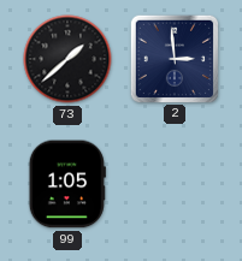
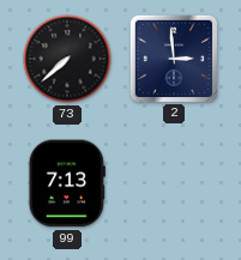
73: 1:38 -> 7:38
99: 1:05 -> 7:13
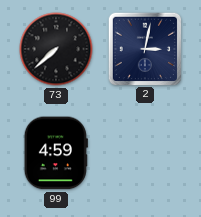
2: 2:59 -> 3:02
99: 7:13 -> 4:59
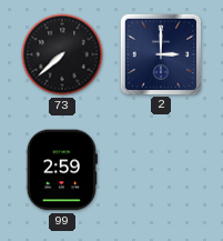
2: 3:02 -> 3:00
99: 4:59 -> 2:59
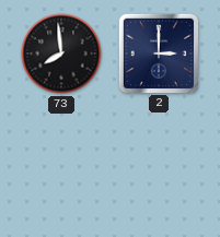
73: 7:38 -> 7:59
99: 2:59 -> none
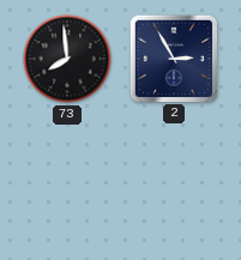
2: 3:00 -> 2:55
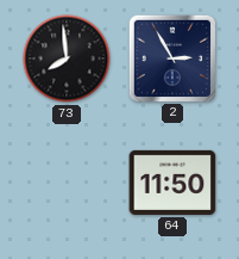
64: none -> 11:50
